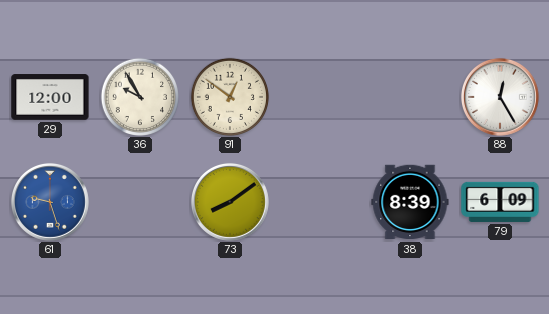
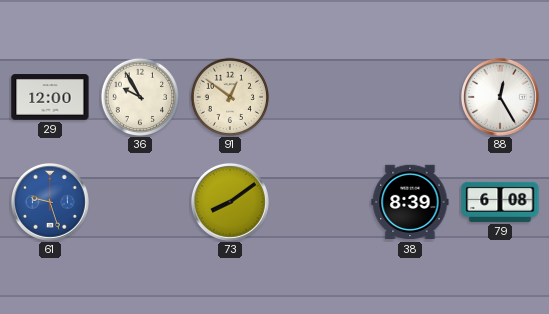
79: 6:09 -> 6:08
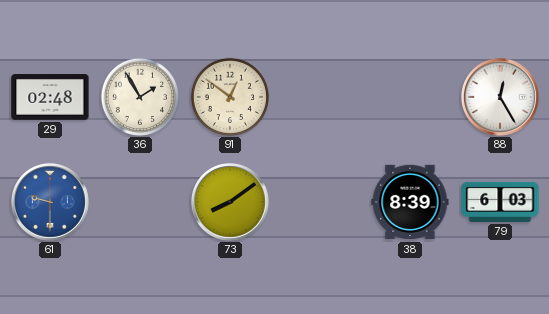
29: 12:00 -> 02:48
36: 9:55 -> 1:55
61: 9:27 -> 9:30
79: 6:08 -> 6:03
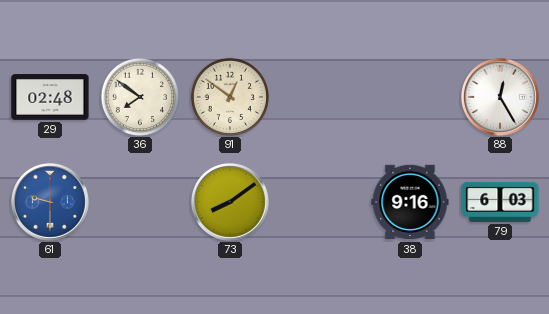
36: 1:55 -> 7:51
38: 8:39 -> 9:16
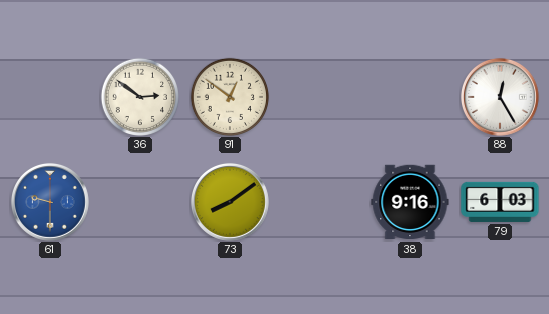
29: 02:48 -> none
36: 7:51 -> 2:51
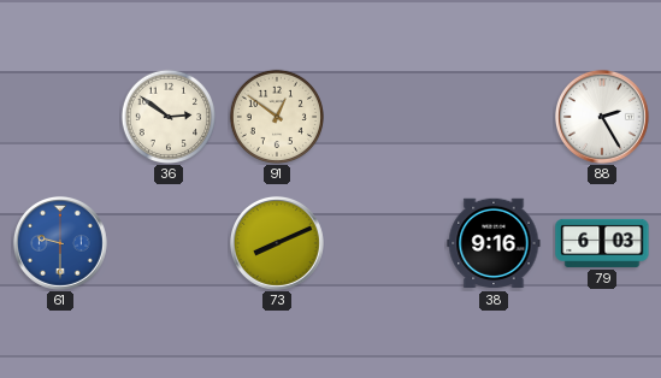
88: 12:25 -> 2:25
73: 8:09 -> 8:11
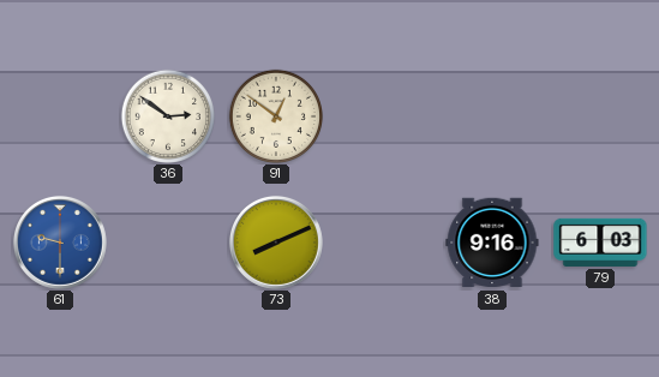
88: 2:25 -> none
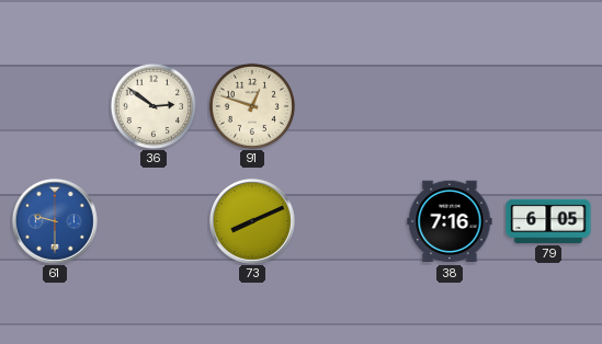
91: 12:51 -> 12:48
38: 9:16 -> 7:16
79: 6:03 -> 6:05
